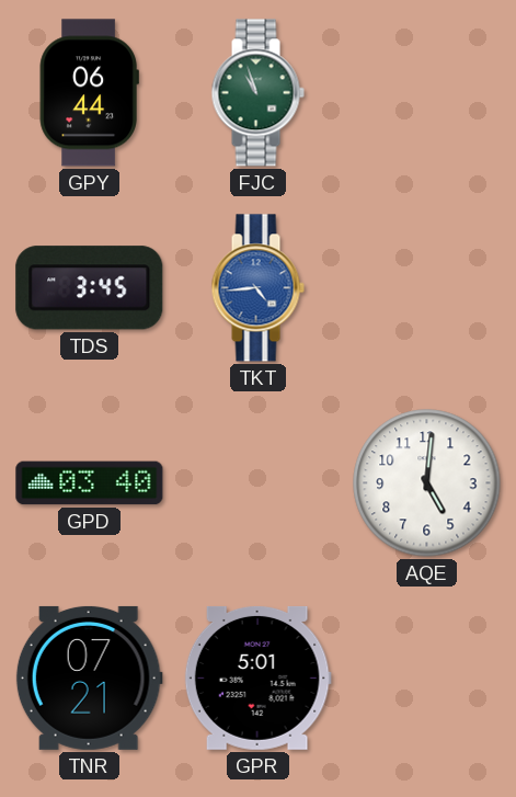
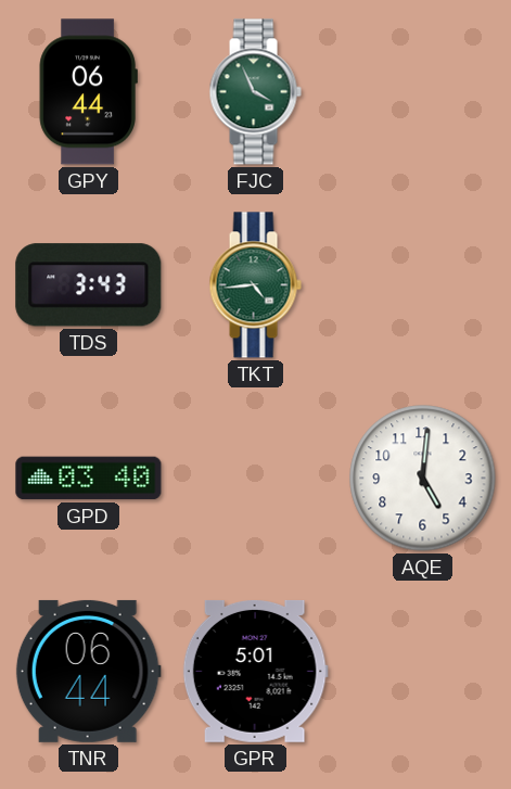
FJC: 10:57 -> 3:56
TDS: 3:45 -> 3:43
TKT dial: blue -> green
TNR: 07:21 -> 06:44
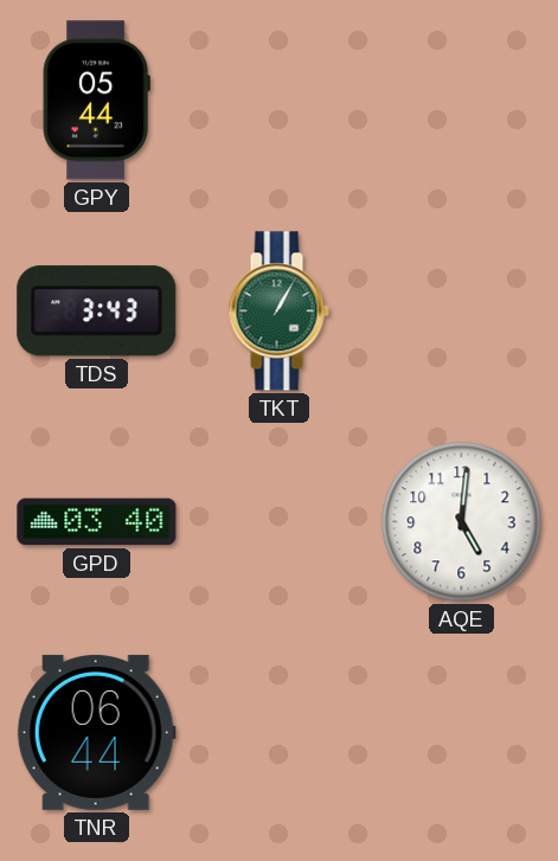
GPY: 06:44 -> 05:44
FJC: 3:56 -> none
TKT: 4:44 -> 1:05
GPR: 5:01 -> none
